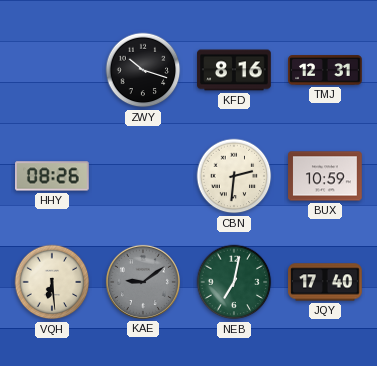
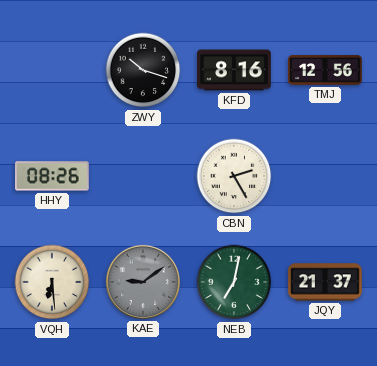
TMJ: 12:31 -> 12:56
CBN: 2:31 -> 2:25
BUX: 10:59 -> none
JQY: 17:40 -> 21:37
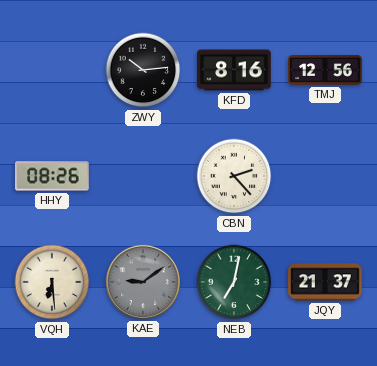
ZWY: 10:18 -> 10:14
CBN: 2:25 -> 2:23
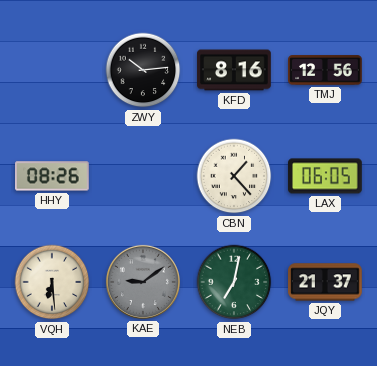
CBN: 2:23 -> 1:23
LAX: none -> 06:05
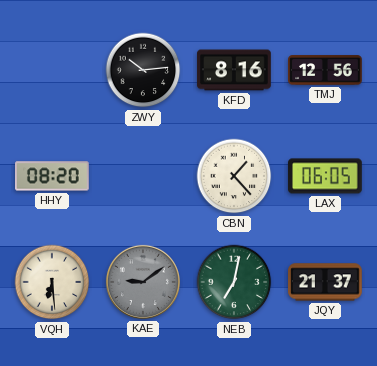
HHY: 08:26 -> 08:20
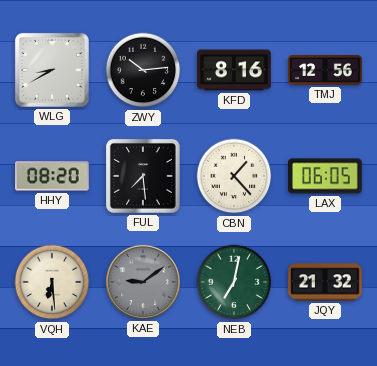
WLG: none -> 8:40
FUL: none -> 7:29
JQY: 21:37 -> 21:32
